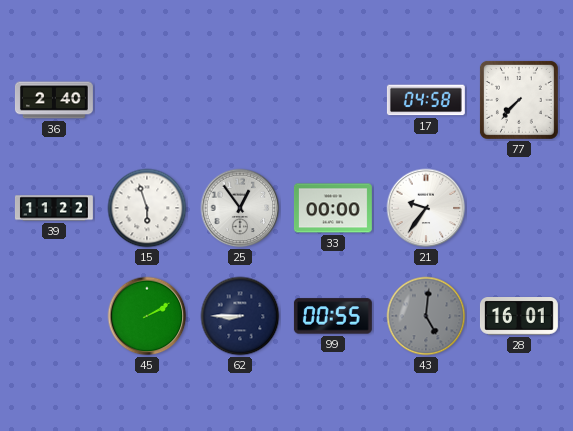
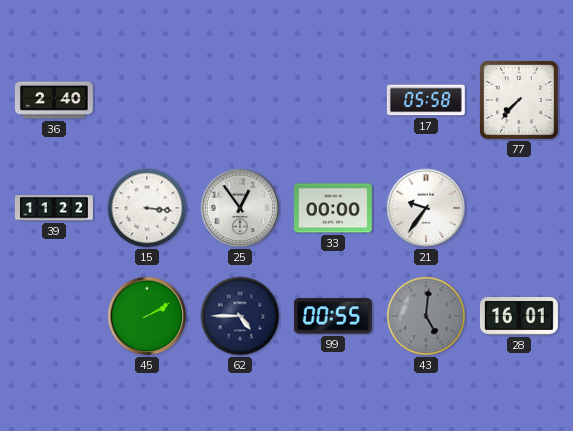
17: 04:58 -> 05:58
15: 5:57 -> 3:16
62: 8:45 -> 4:45
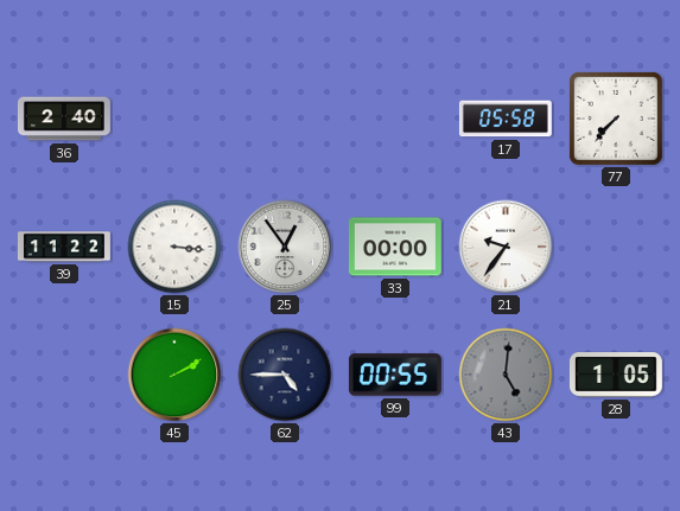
28: 16:01 -> 1:05
